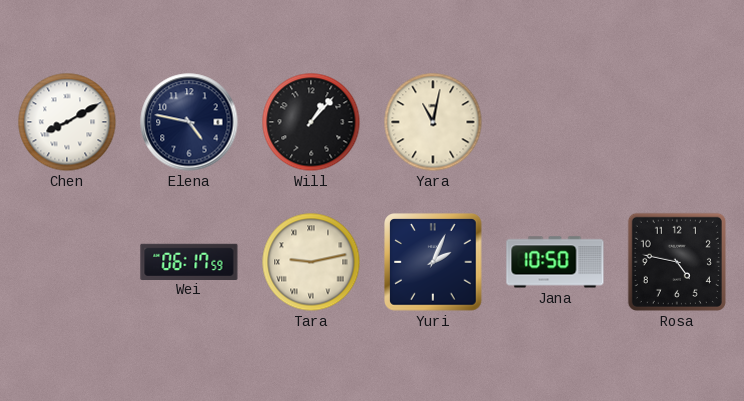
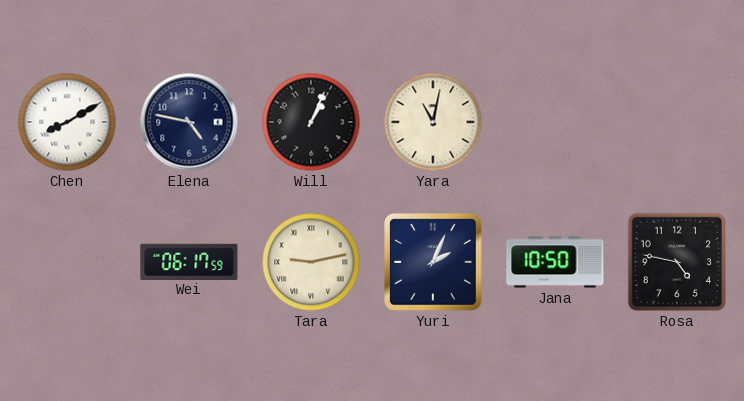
Will: 1:07 -> 1:04
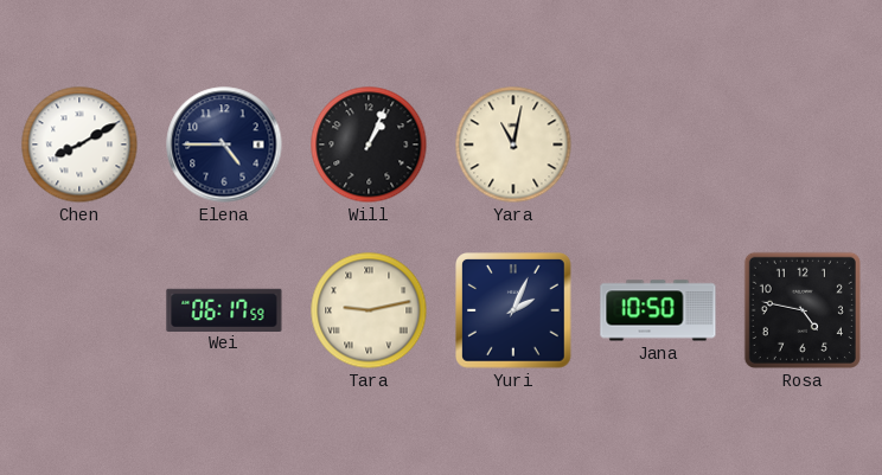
Elena: 4:47 -> 4:45
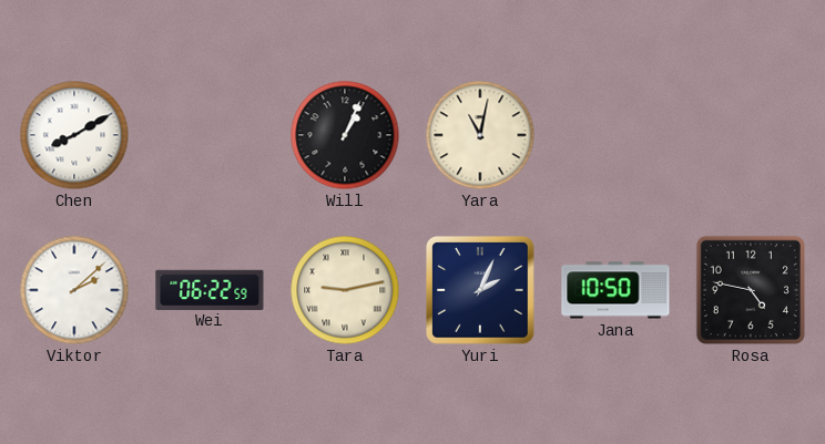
Elena: 4:45 -> none
Viktor: none -> 2:08
Wei: 06:17 -> 06:22
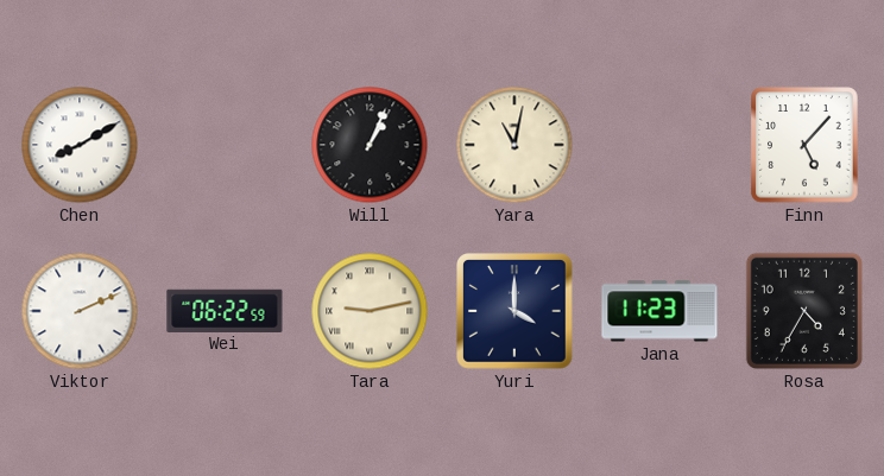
Finn: none -> 5:07
Viktor: 2:08 -> 2:11
Yuri: 2:04 -> 4:00
Jana: 10:50 -> 11:23
Rosa: 4:47 -> 4:35
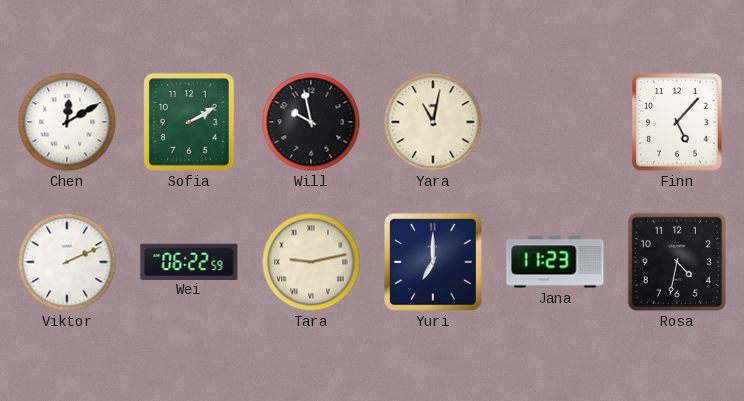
Chen: 8:10 -> 12:10
Sofia: none -> 2:10
Will: 1:04 -> 9:58
Yuri: 4:00 -> 7:00
Rosa: 4:35 -> 4:32
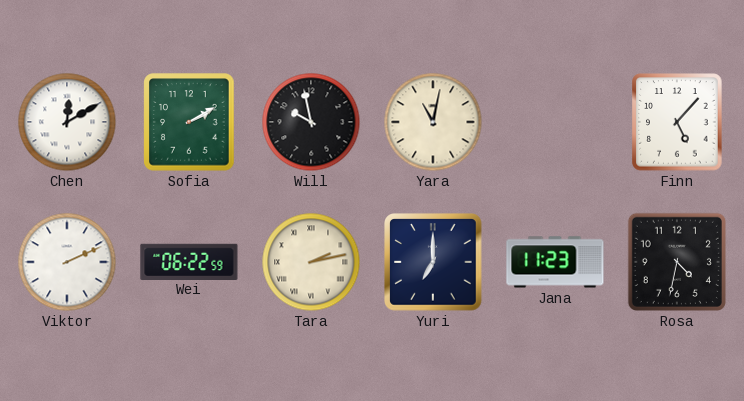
Tara: 9:13 -> 2:13
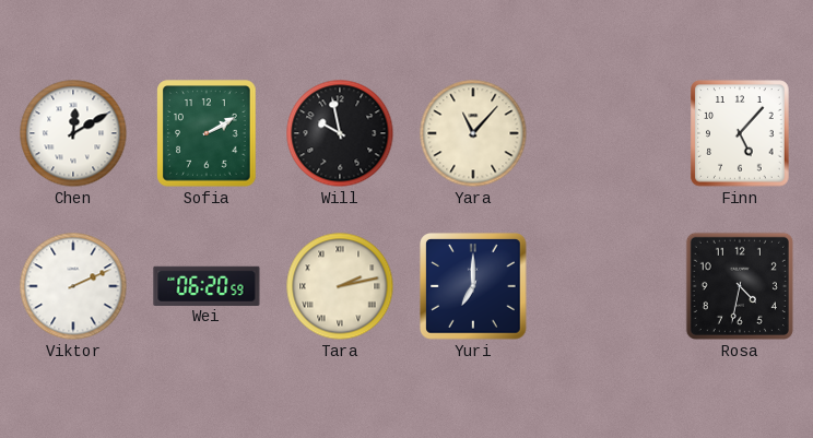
Yara: 11:02 -> 11:07
Wei: 06:22 -> 06:20
Jana: 11:23 -> none
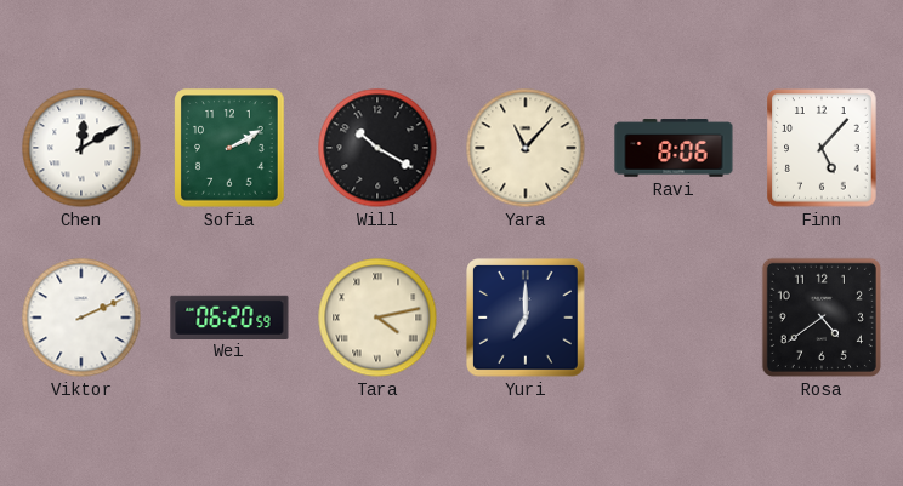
Will: 9:58 -> 10:20
Ravi: none -> 8:06
Tara: 2:13 -> 4:13
Rosa: 4:32 -> 4:39
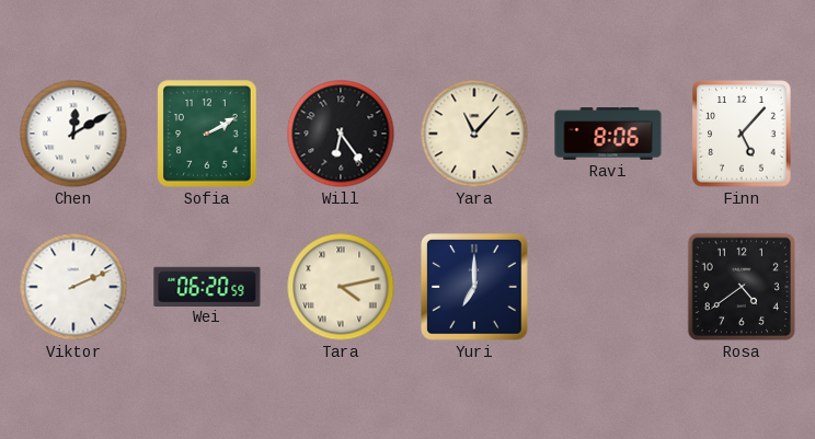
Will: 10:20 -> 6:24
